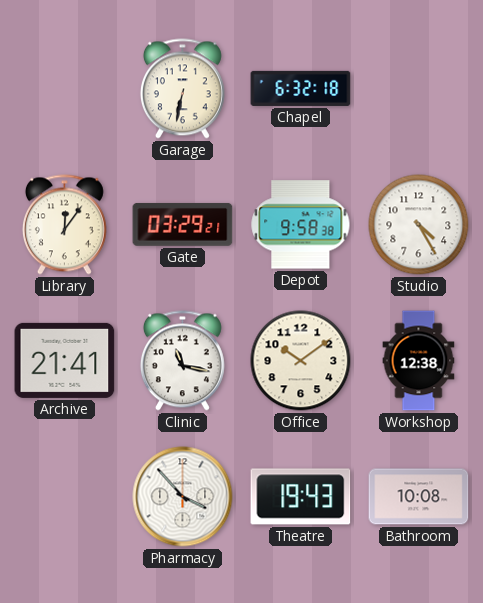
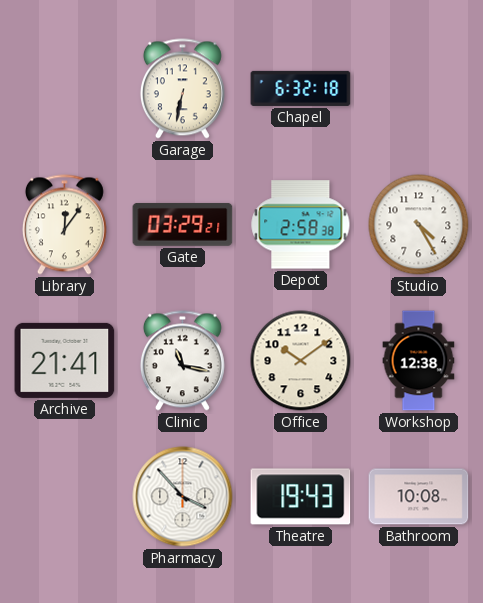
Depot: 9:58 -> 2:58
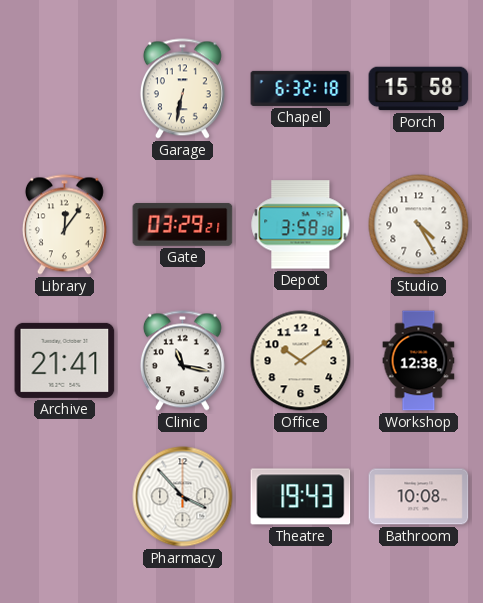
Porch: none -> 15:58
Depot: 2:58 -> 3:58
